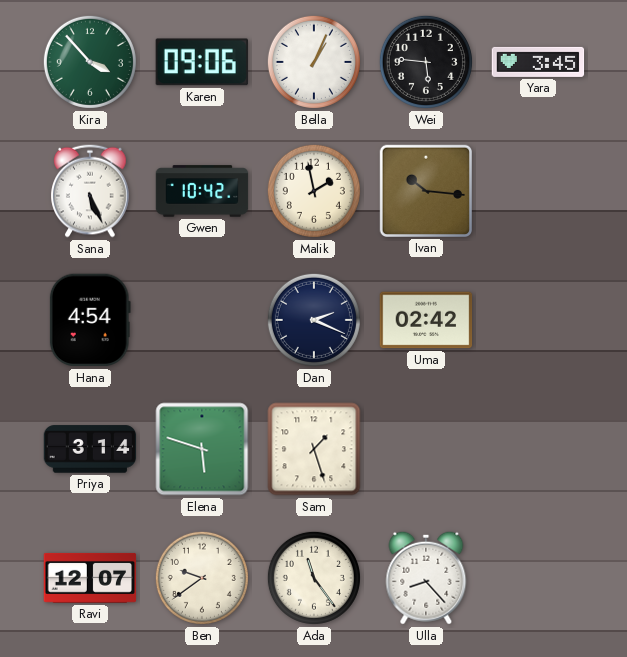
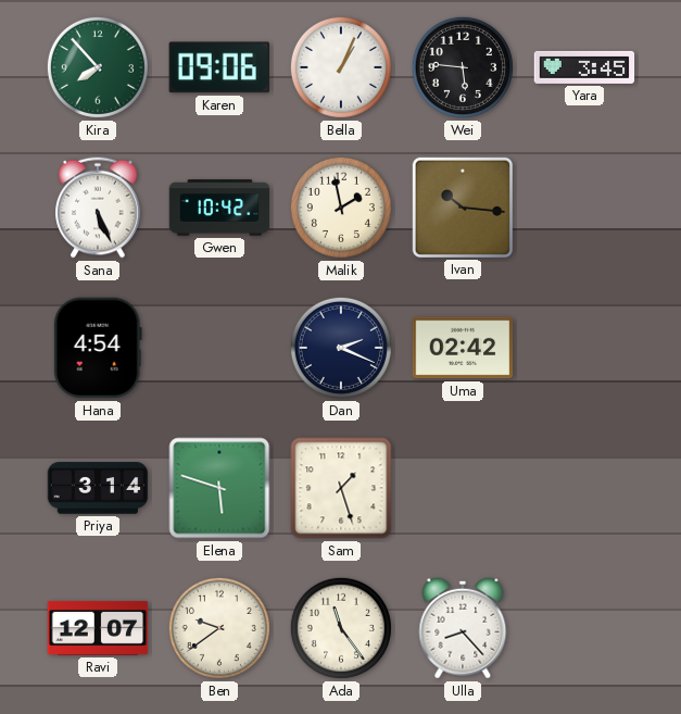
Kira: 3:53 -> 7:53
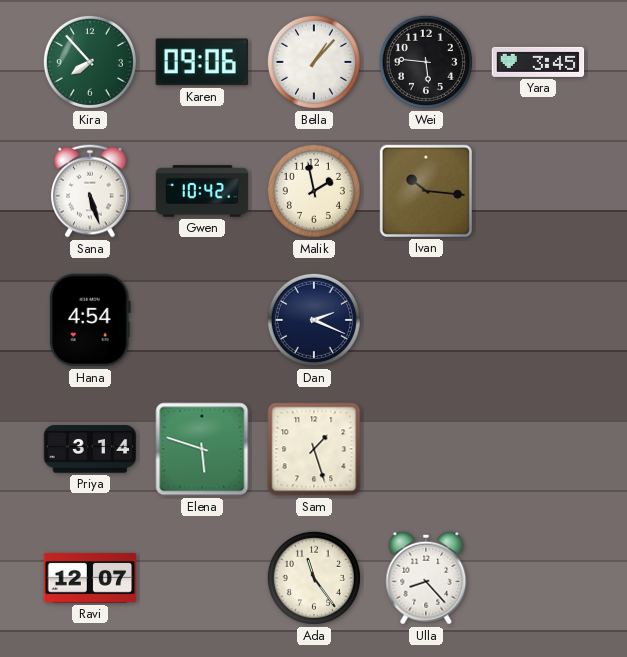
Bella: 1:04 -> 1:07
Sana: 5:26 -> 5:27
Uma: 02:42 -> none
Ben: 9:39 -> none
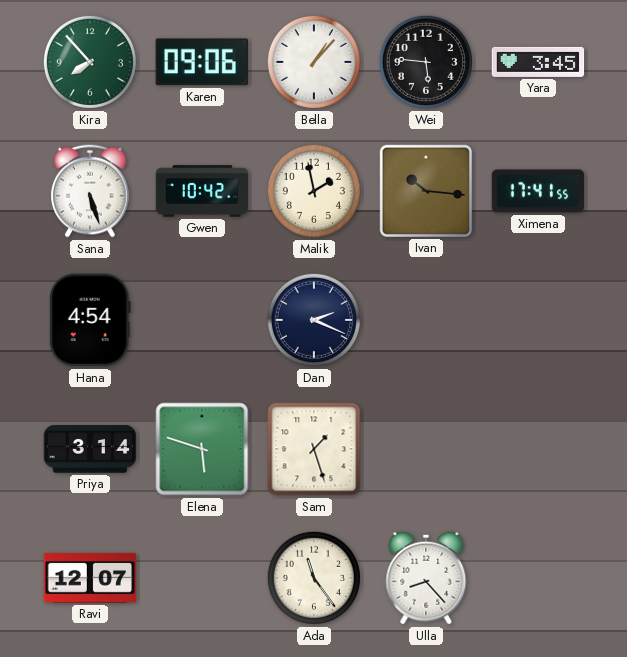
Ximena: none -> 17:41
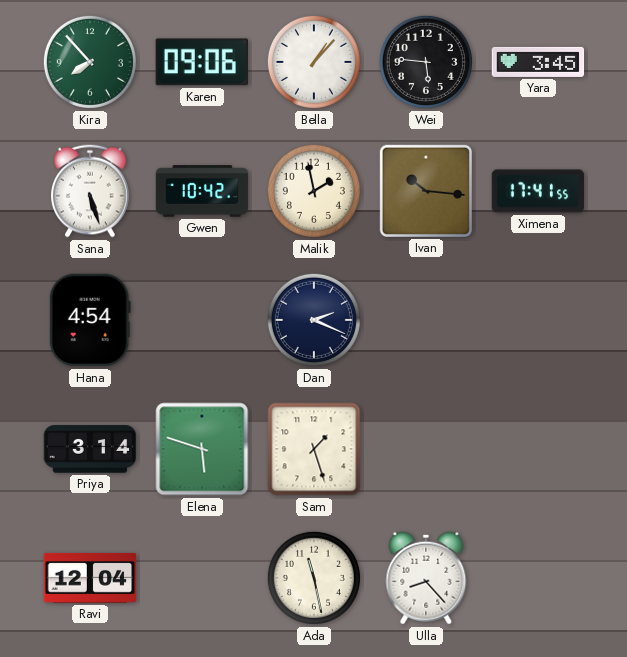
Ravi: 12:07 -> 12:04
Ada: 11:24 -> 11:28
